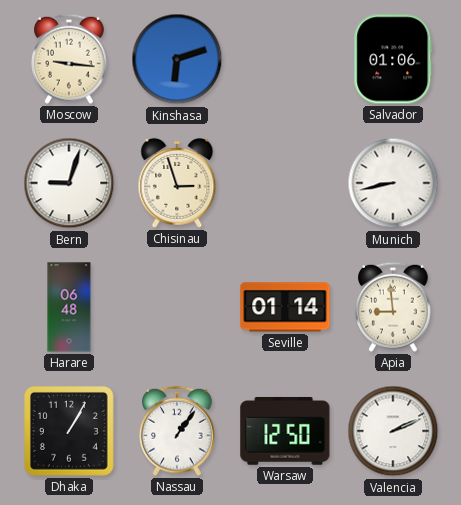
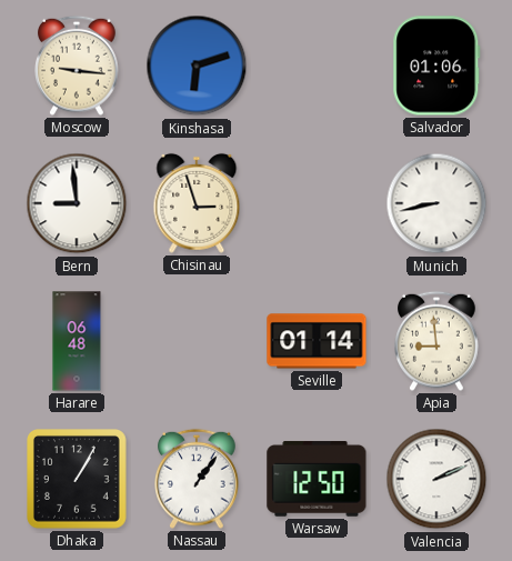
Bern: 9:03 -> 8:59
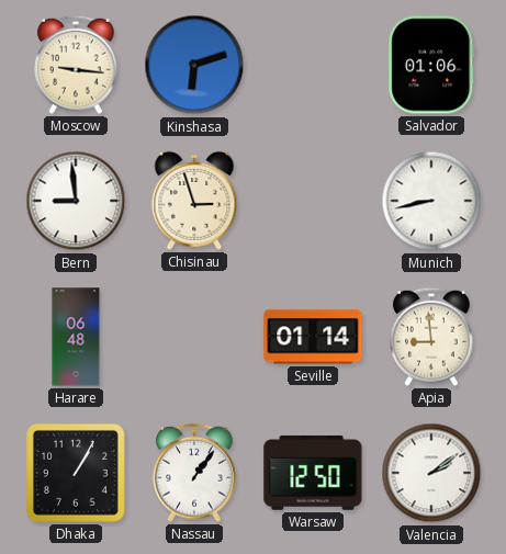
Valencia: 2:11 -> 2:09
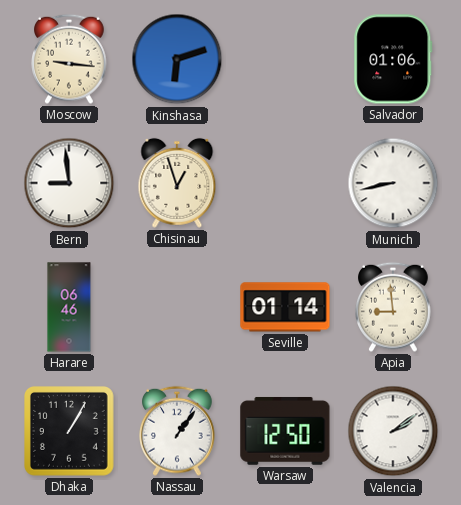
Chisinau: 2:57 -> 12:57
Harare: 06:48 -> 06:46
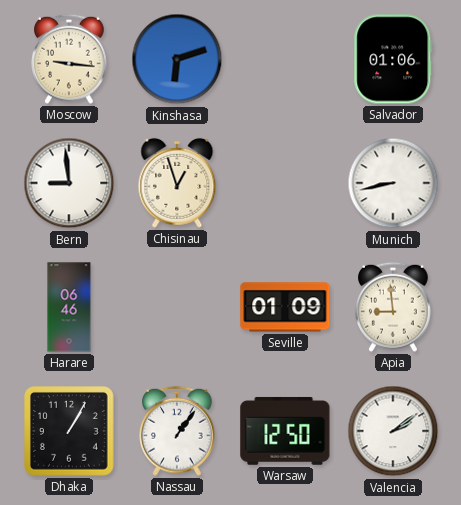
Seville: 01:14 -> 01:09
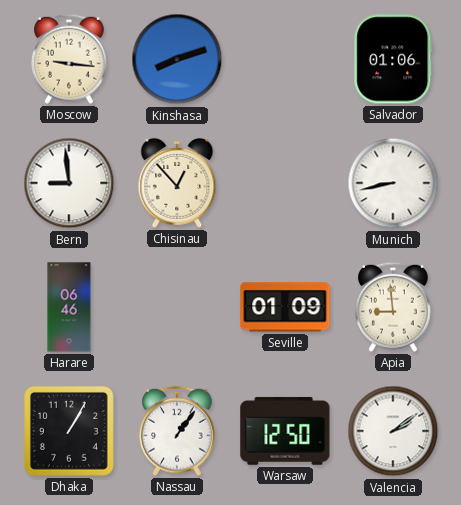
Kinshasa: 6:12 -> 8:12
Chisinau: 12:57 -> 12:53
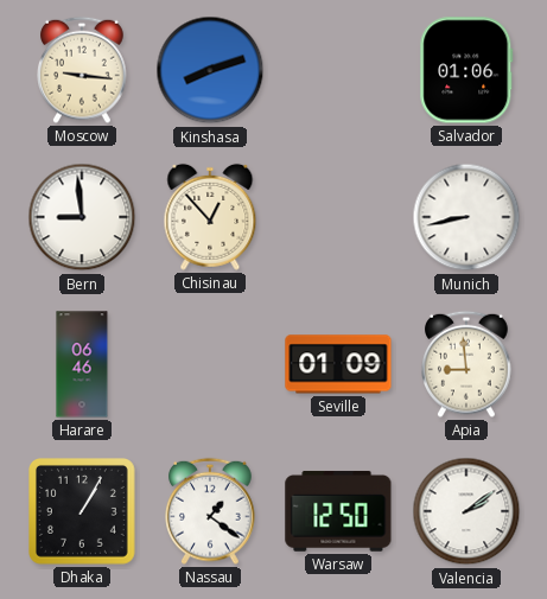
Nassau: 1:06 -> 1:21
